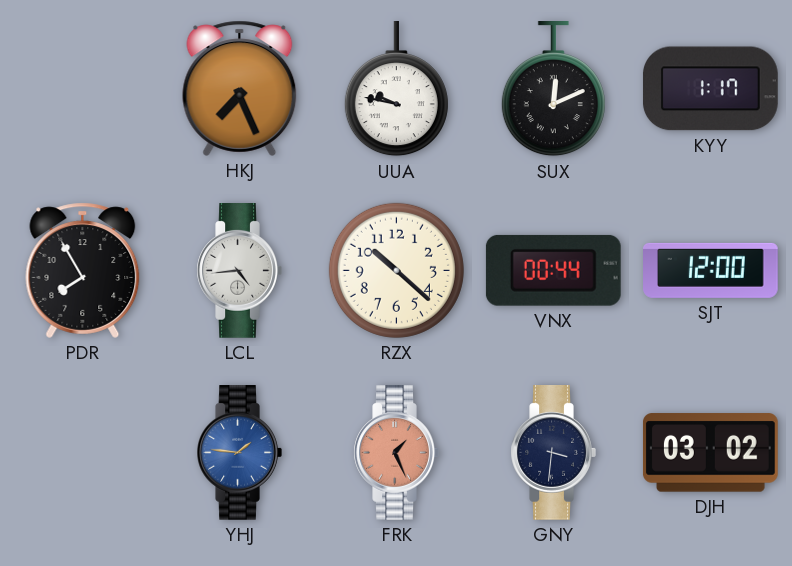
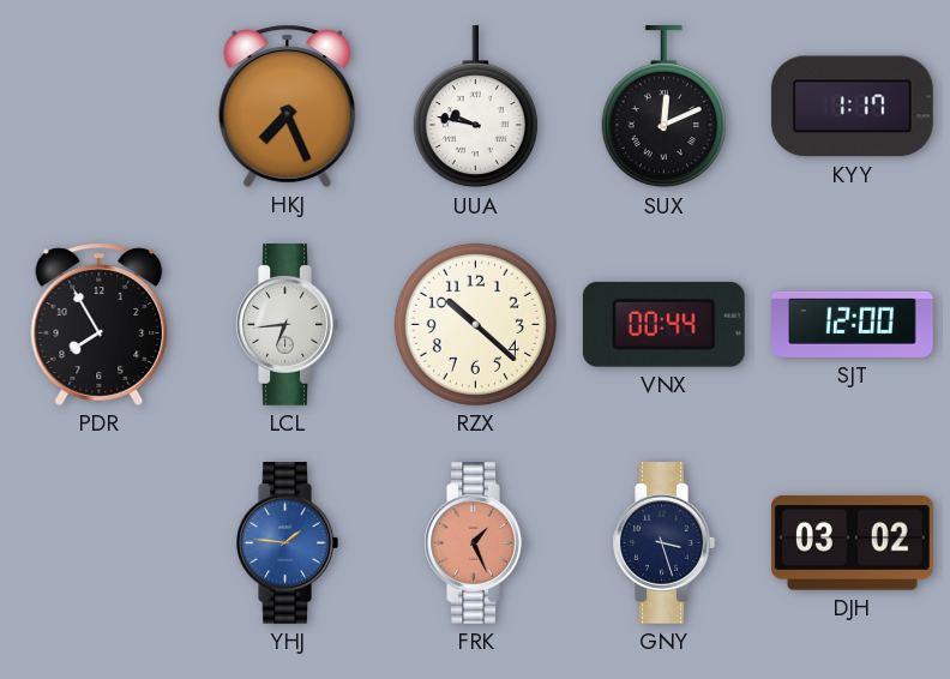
LCL: 4:44 -> 6:44
GNY: 3:31 -> 3:27
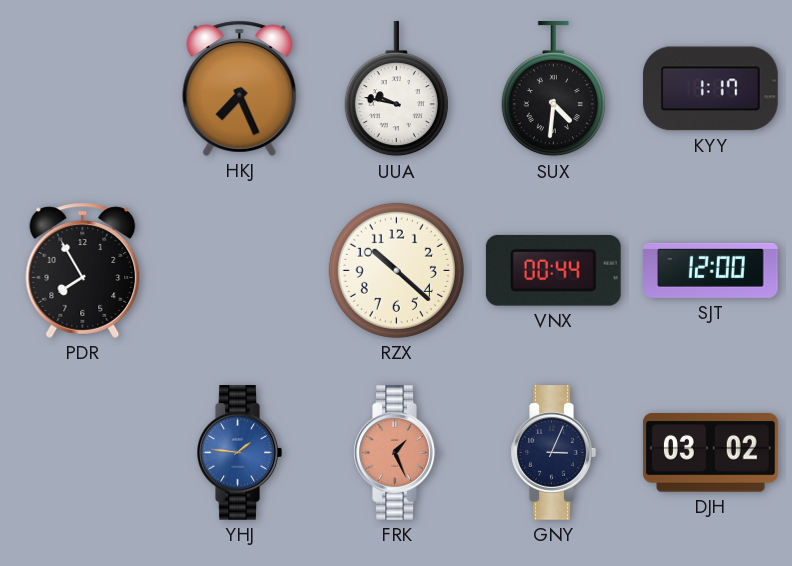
SUX: 12:11 -> 4:31
LCL: 6:44 -> none
GNY: 3:27 -> 3:04
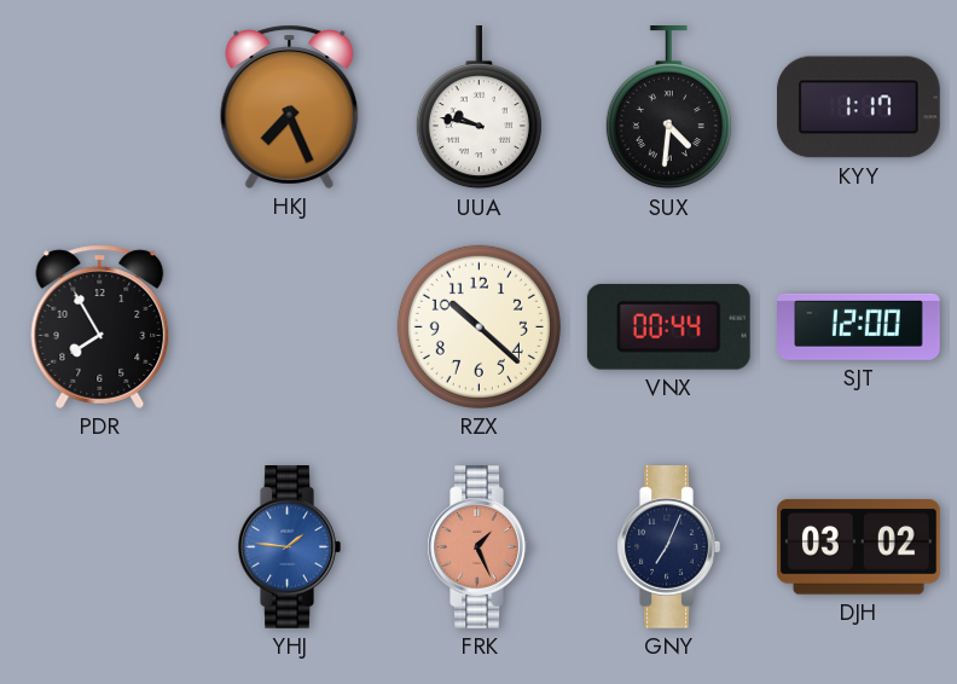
GNY: 3:04 -> 7:04
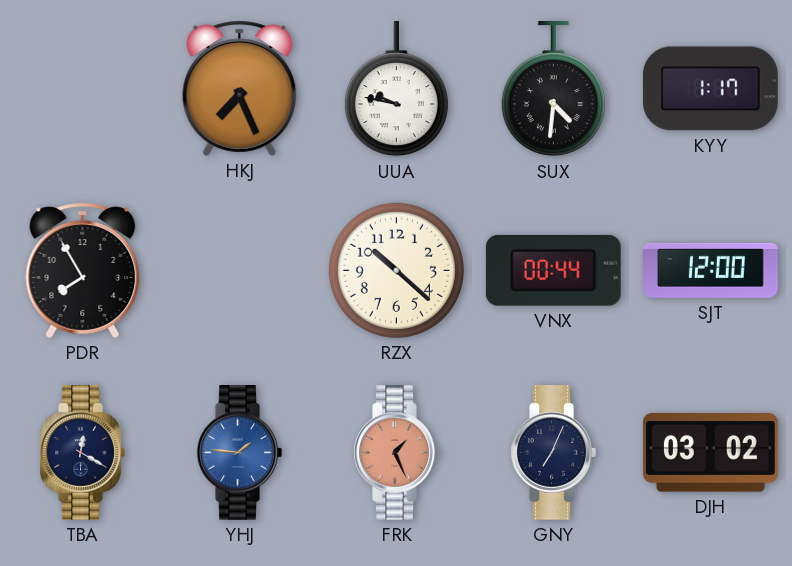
TBA: none -> 12:20
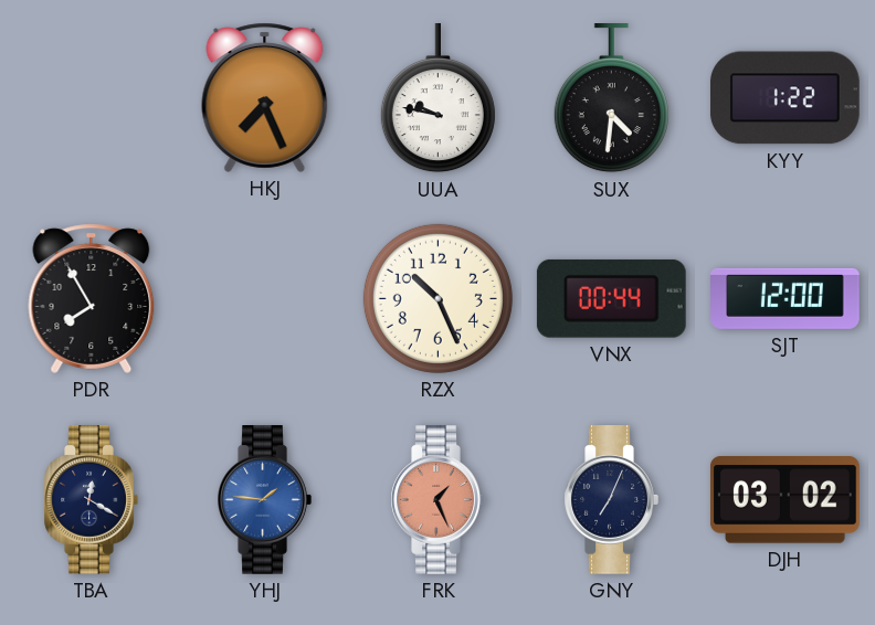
KYY: 1:17 -> 1:22
RZX: 10:22 -> 10:26
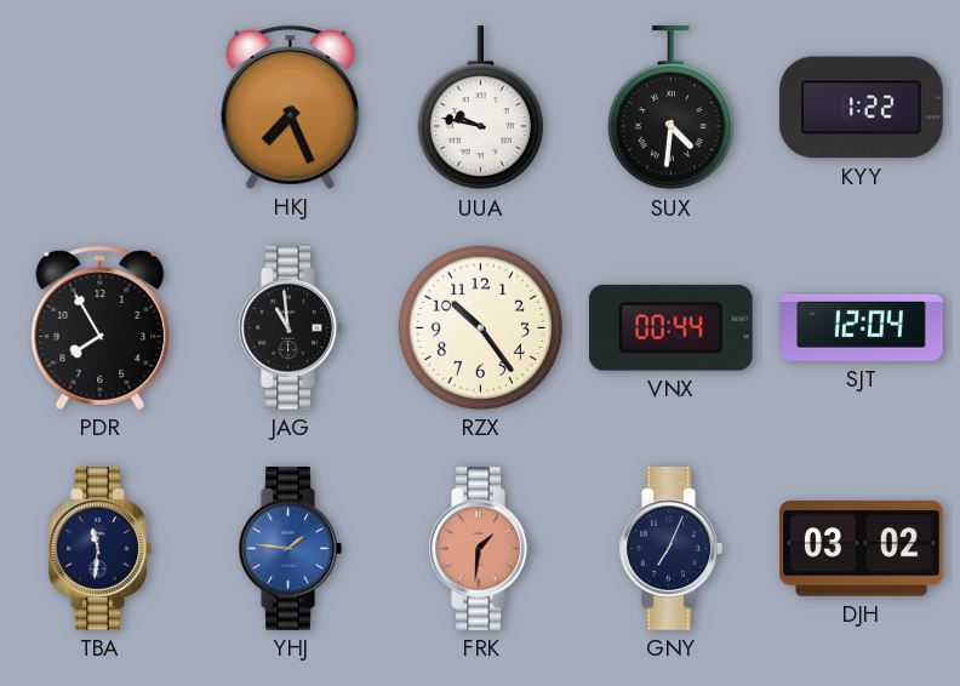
JAG: none -> 10:59
RZX: 10:26 -> 10:24
SJT: 12:00 -> 12:04
TBA: 12:20 -> 11:31
FRK: 1:26 -> 1:31
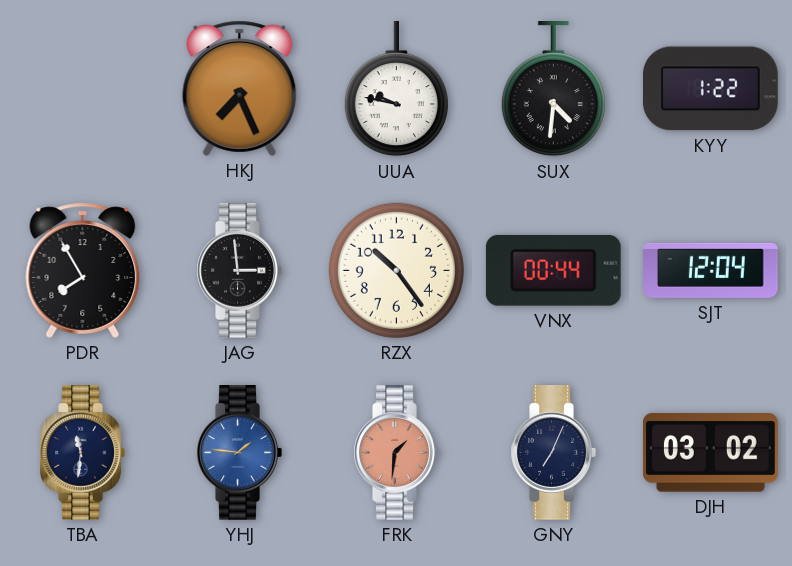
JAG: 10:59 -> 2:59
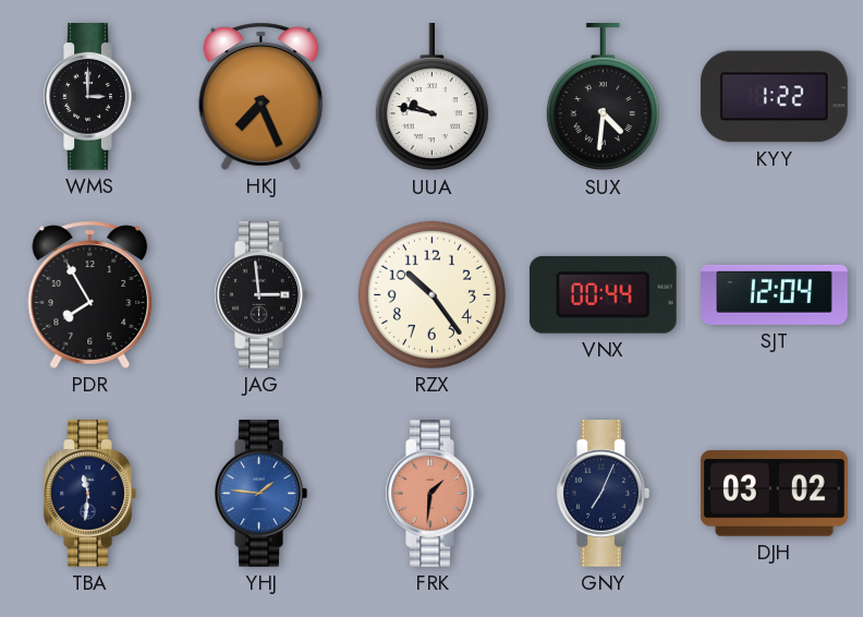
WMS: none -> 3:00
